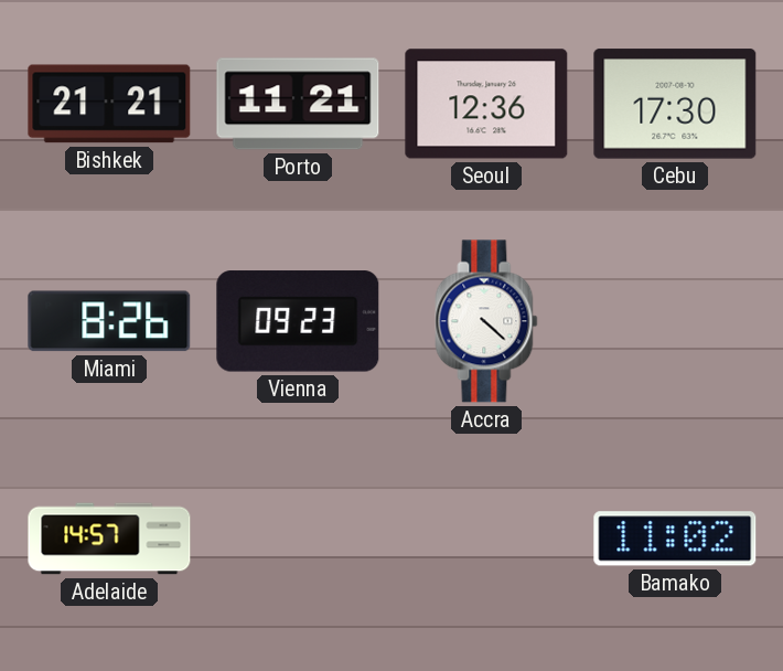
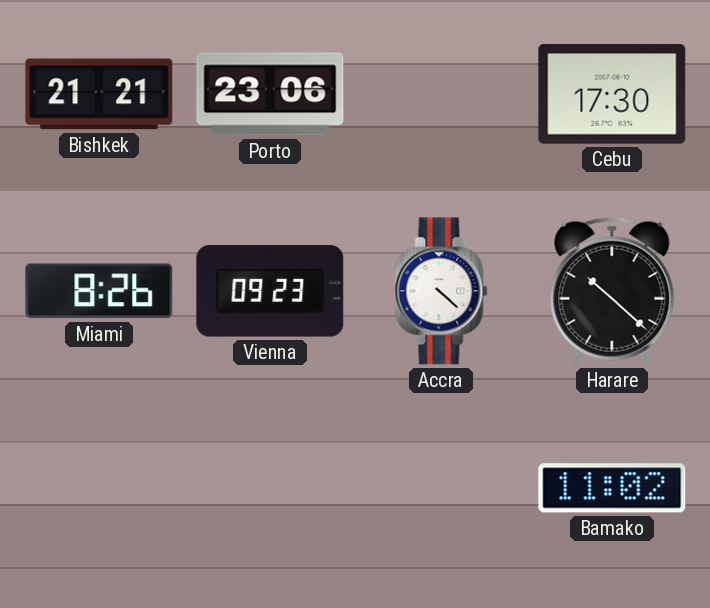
Porto: 11:21 -> 23:06
Seoul: 12:36 -> none
Harare: none -> 10:22
Adelaide: 14:57 -> none
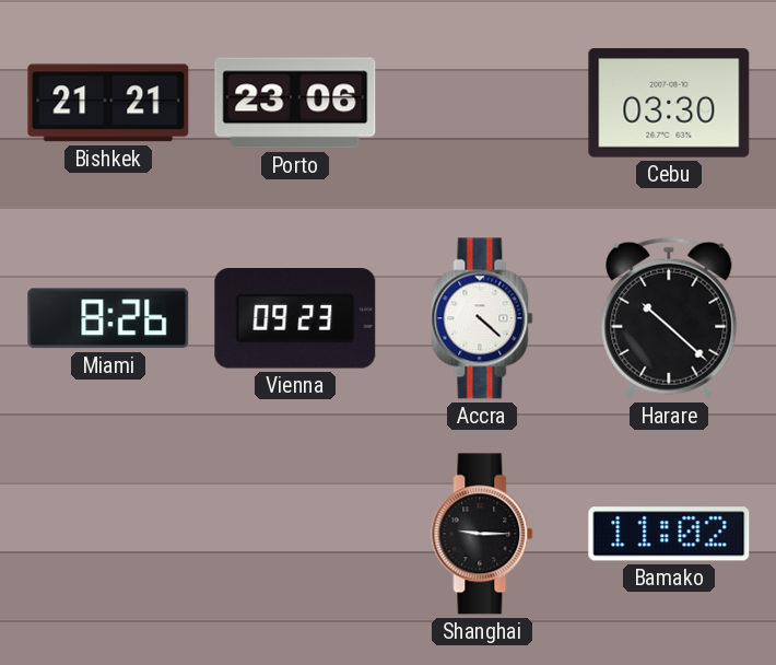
Cebu: 17:30 -> 03:30
Shanghai: none -> 9:15
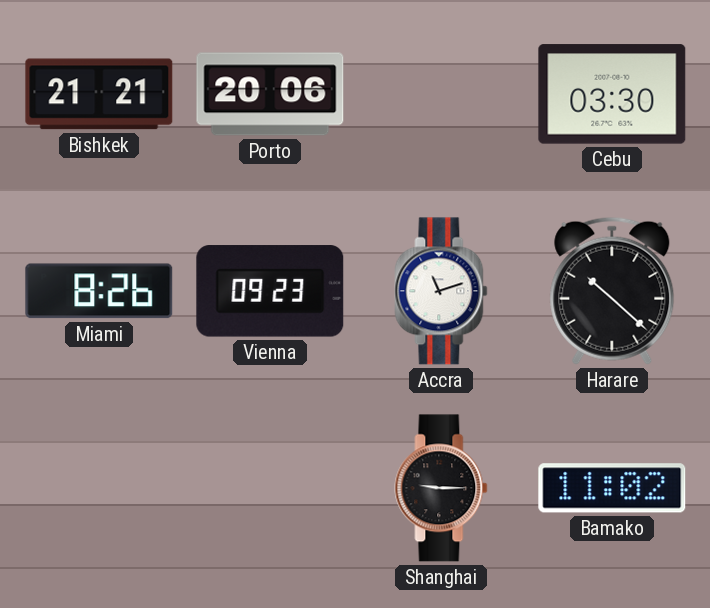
Porto: 23:06 -> 20:06
Accra: 4:22 -> 11:12
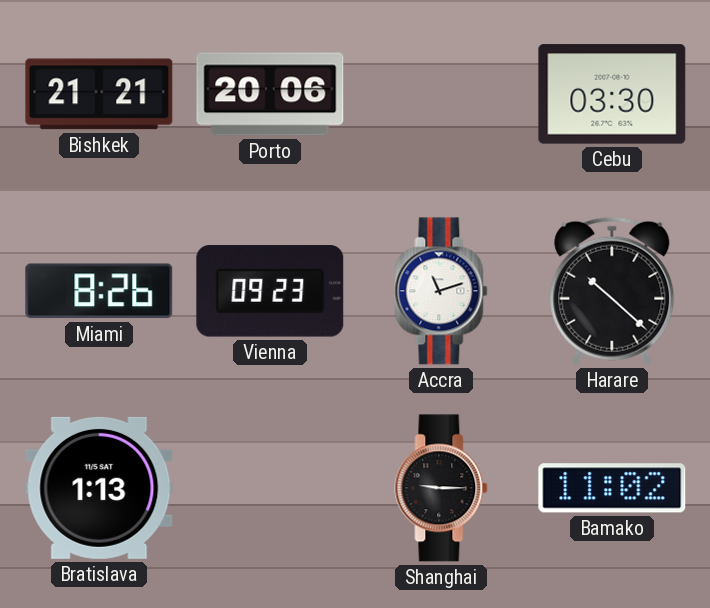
Bratislava: none -> 1:13
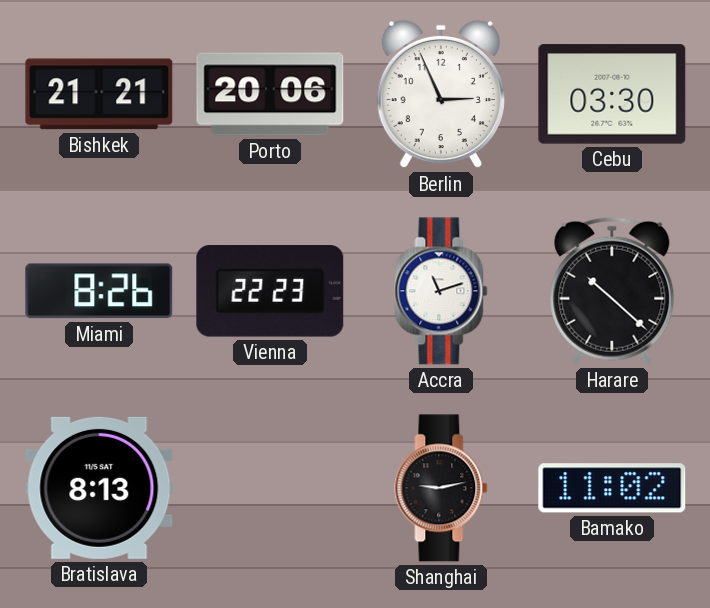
Berlin: none -> 2:56
Vienna: 09:23 -> 22:23
Bratislava: 1:13 -> 8:13
Shanghai: 9:15 -> 9:13
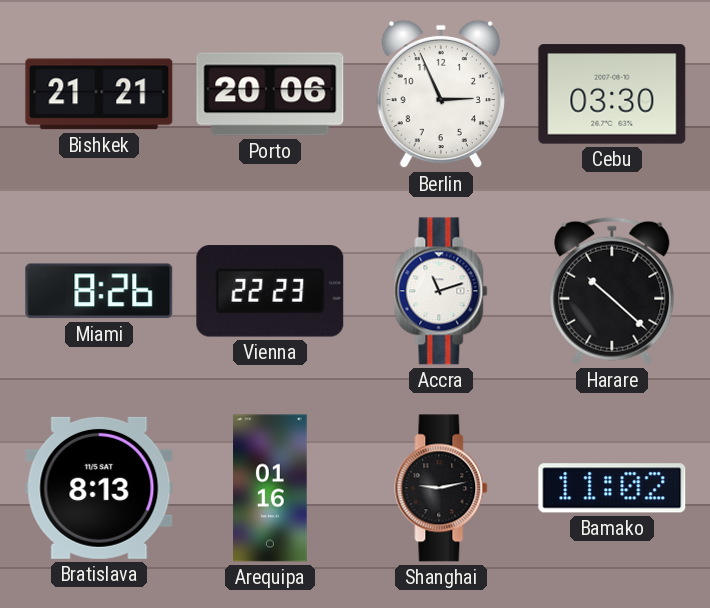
Arequipa: none -> 01:16
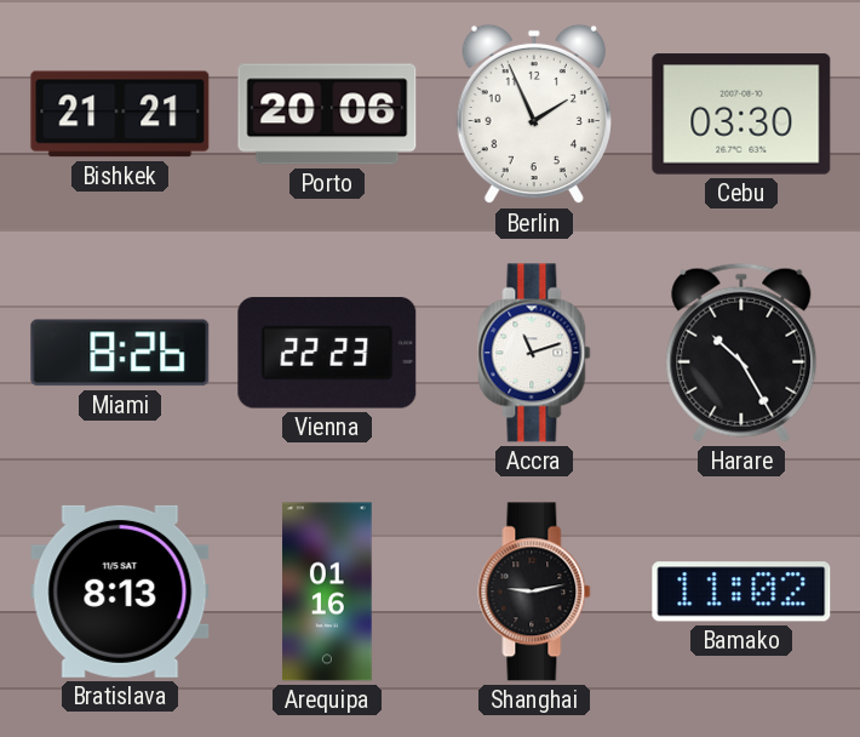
Berlin: 2:56 -> 1:56
Harare: 10:22 -> 10:25
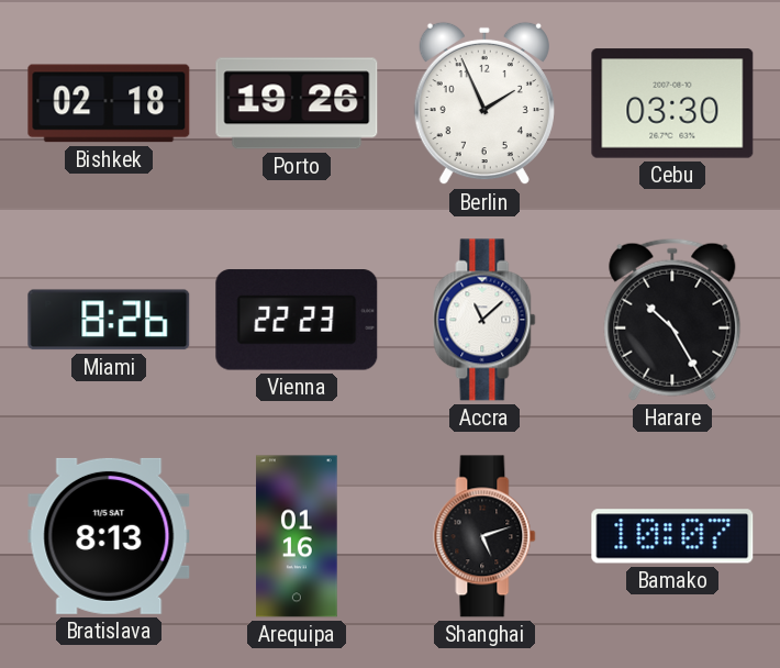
Bishkek: 21:21 -> 02:18
Porto: 20:06 -> 19:26
Accra: 11:12 -> 11:08
Shanghai: 9:13 -> 5:12
Bamako: 11:02 -> 10:07
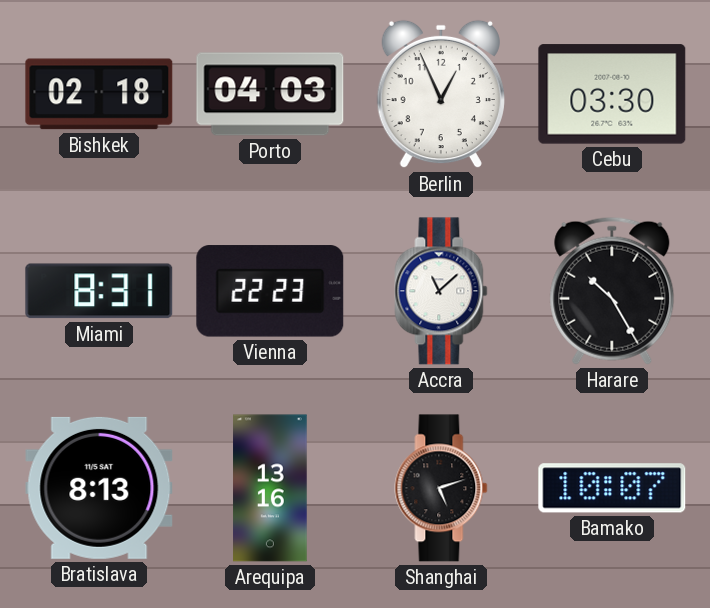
Porto: 19:26 -> 04:03
Berlin: 1:56 -> 12:56
Miami: 8:26 -> 8:31
Arequipa: 01:16 -> 13:16
